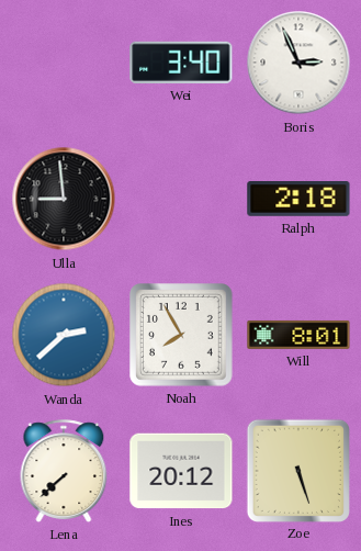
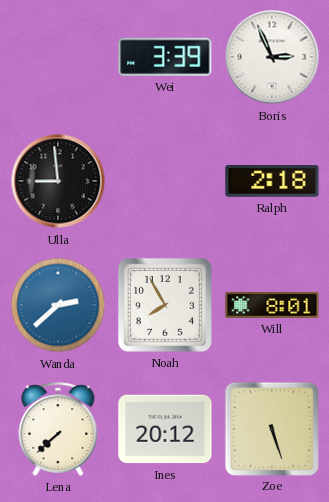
Wei: 3:40 -> 3:39
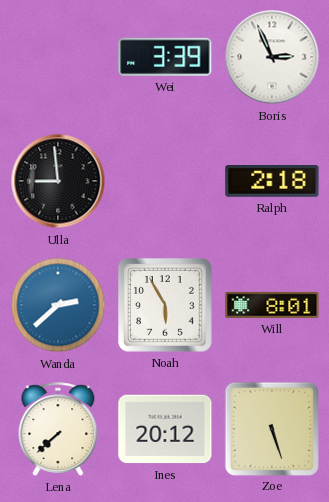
Noah: 7:55 -> 5:55
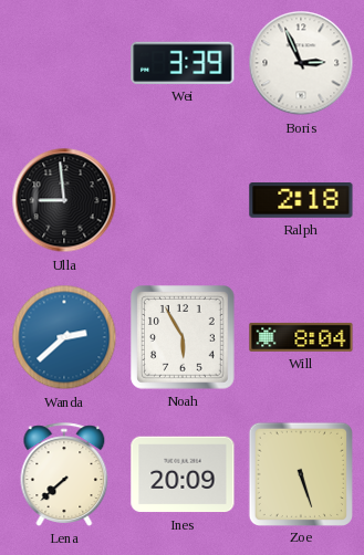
Will: 8:01 -> 8:04
Ines: 20:12 -> 20:09
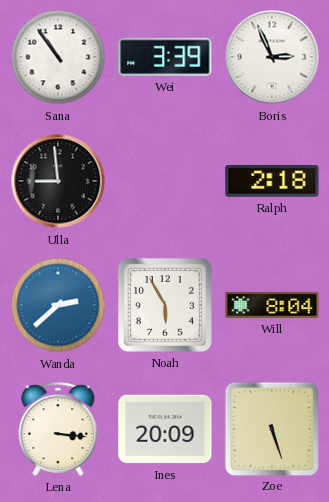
Sana: none -> 10:54
Lena: 7:38 -> 3:16
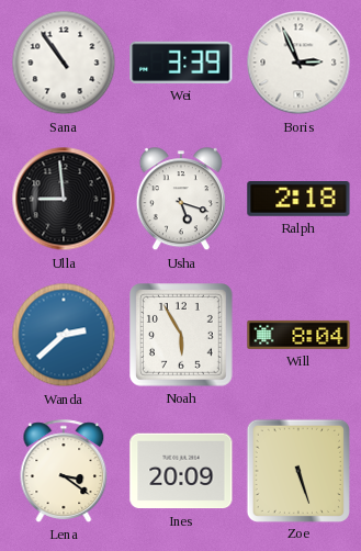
Usha: none -> 5:18
Lena: 3:16 -> 3:21
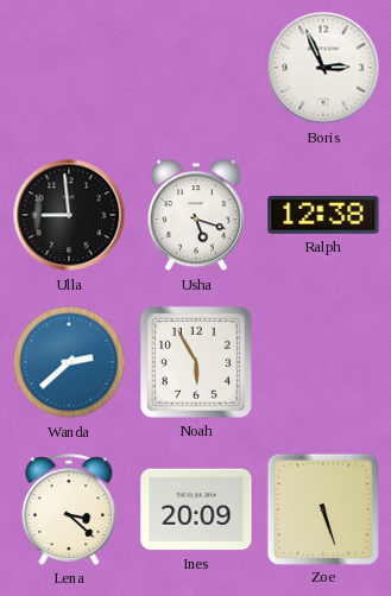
Sana: 10:54 -> none
Wei: 3:39 -> none
Ralph: 2:18 -> 12:38
Will: 8:04 -> none
Lena: 3:21 -> 3:22
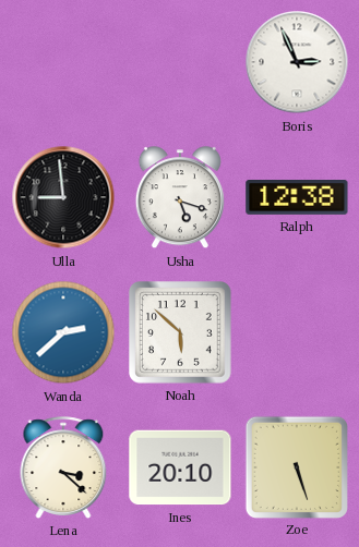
Noah: 5:55 -> 5:52
Ines: 20:09 -> 20:10
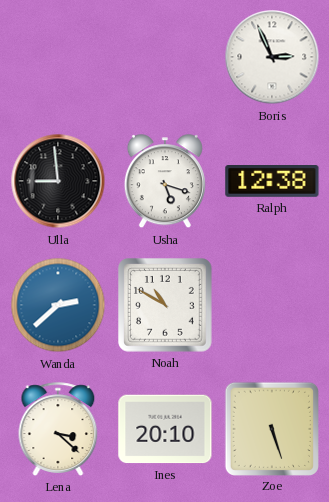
Noah: 5:52 -> 10:50
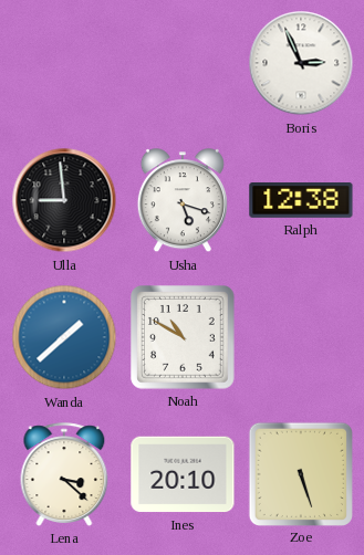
Wanda: 2:38 -> 1:38
